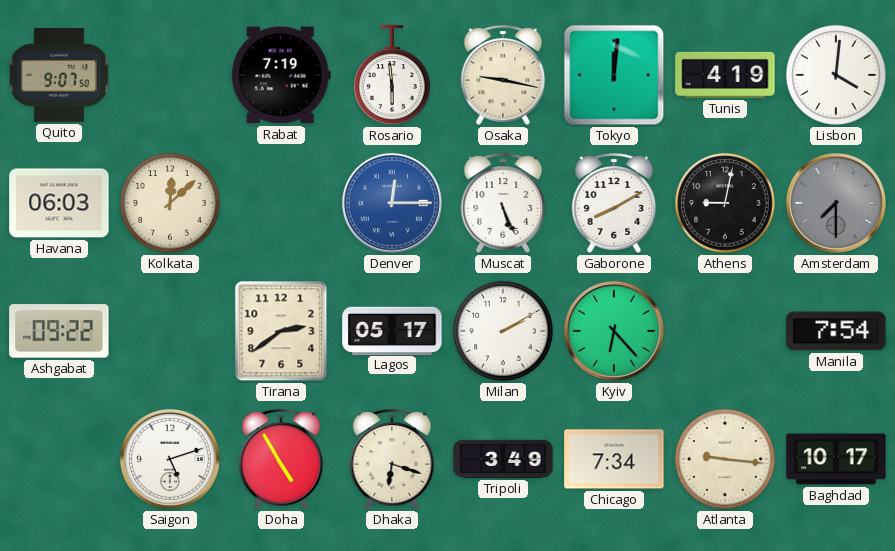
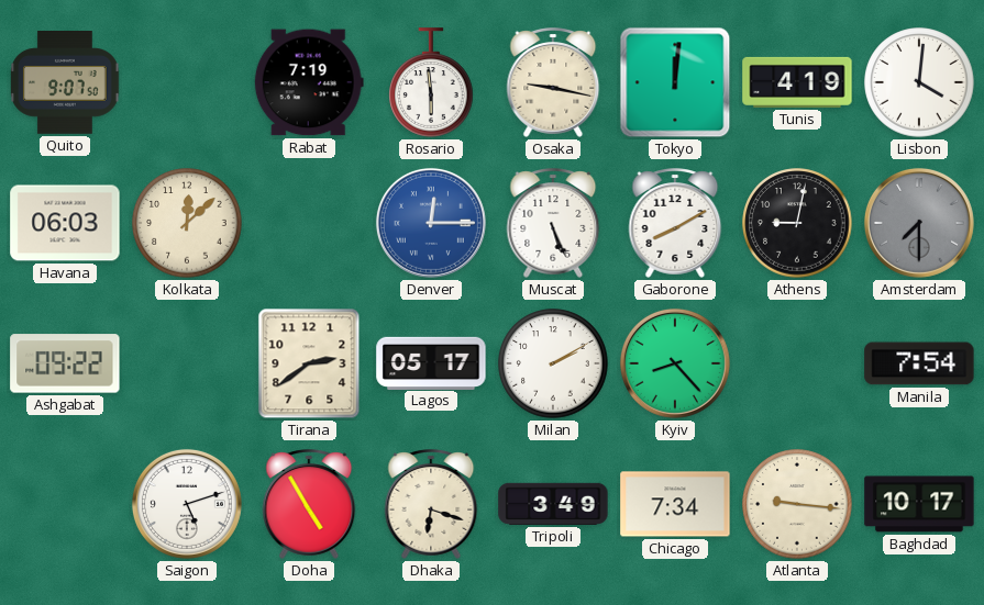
Kyiv: 6:23 -> 8:23
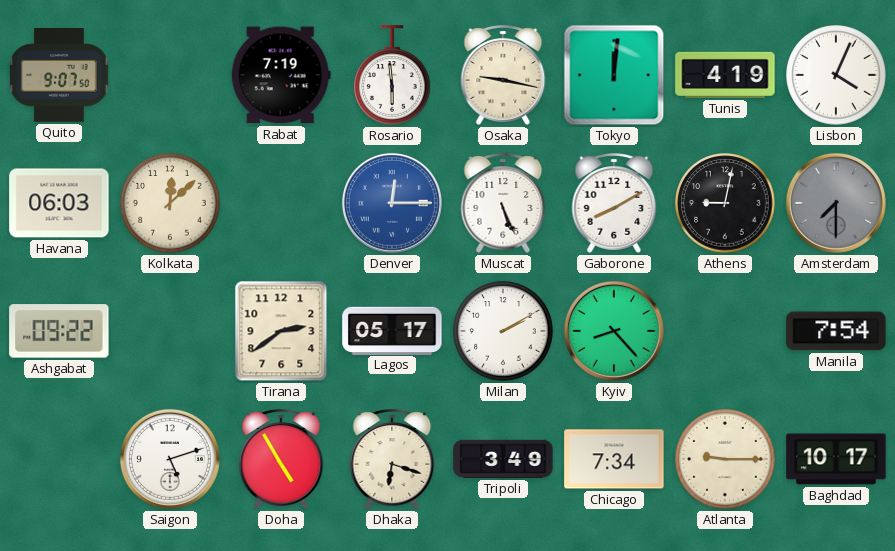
Lisbon: 4:01 -> 4:04
Atlanta: 9:16 -> 9:15
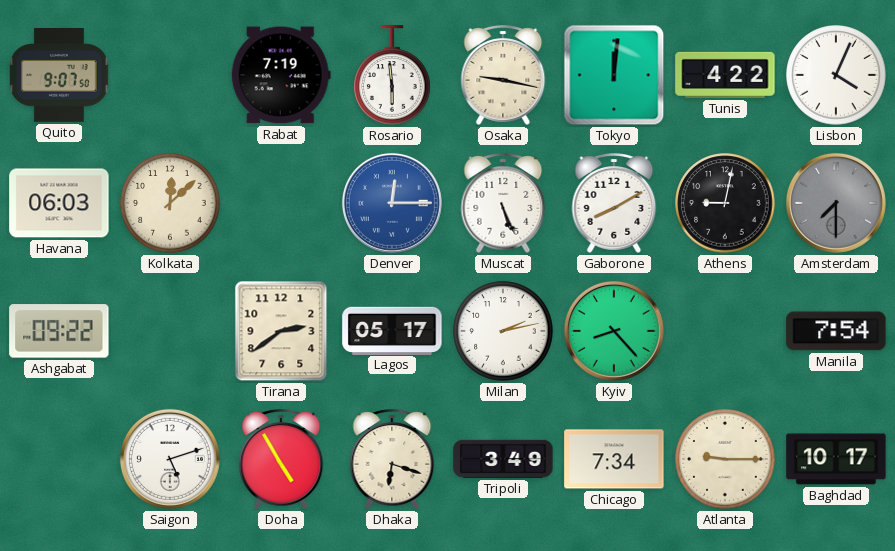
Tunis: 4:19 -> 4:22
Milan: 2:10 -> 2:13
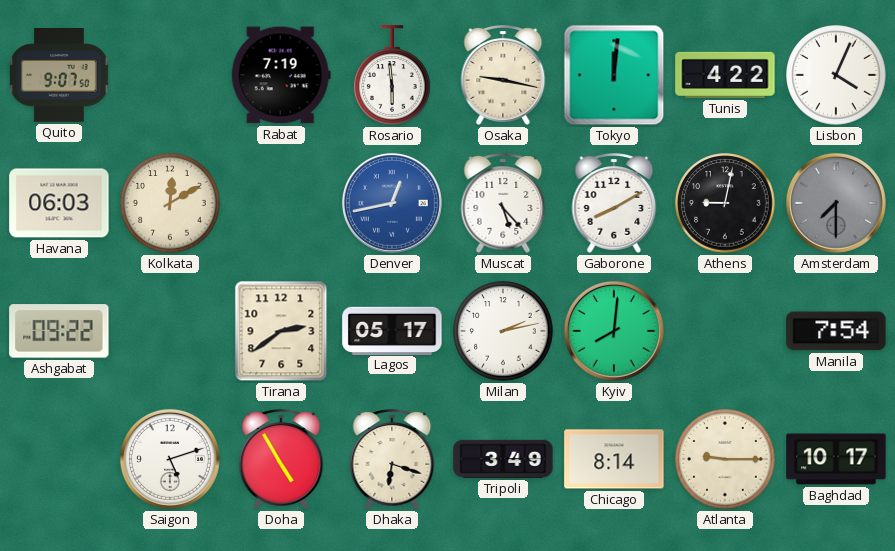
Kolkata: 12:08 -> 12:10
Denver: 12:15 -> 12:43
Muscat: 5:26 -> 5:23
Kyiv: 8:23 -> 8:01
Chicago: 7:34 -> 8:14
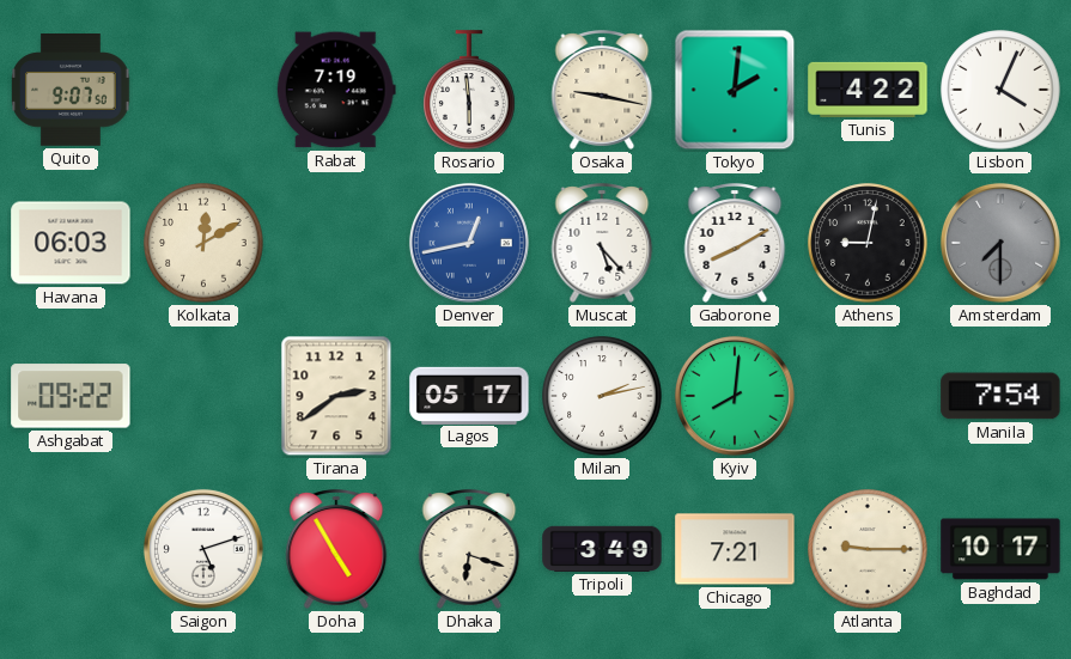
Tokyo: 12:01 -> 2:01
Chicago: 8:14 -> 7:21
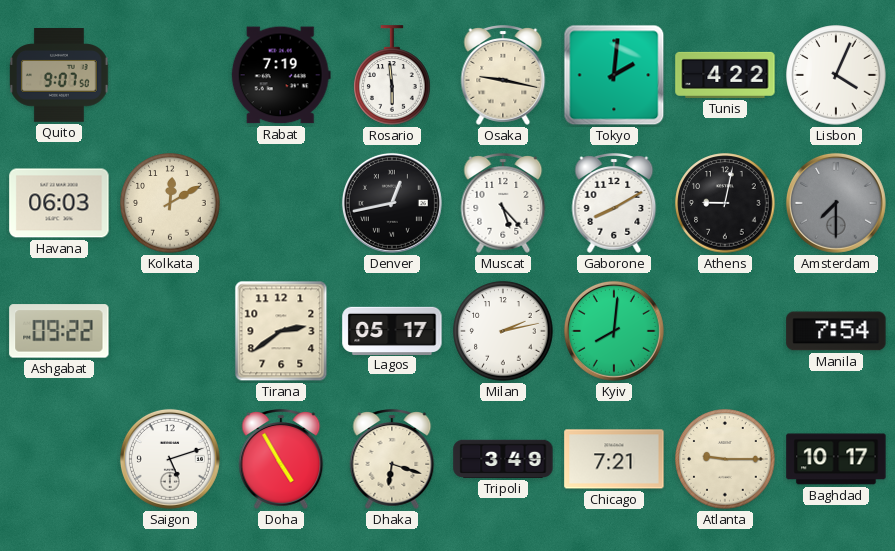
Denver dial: blue -> black
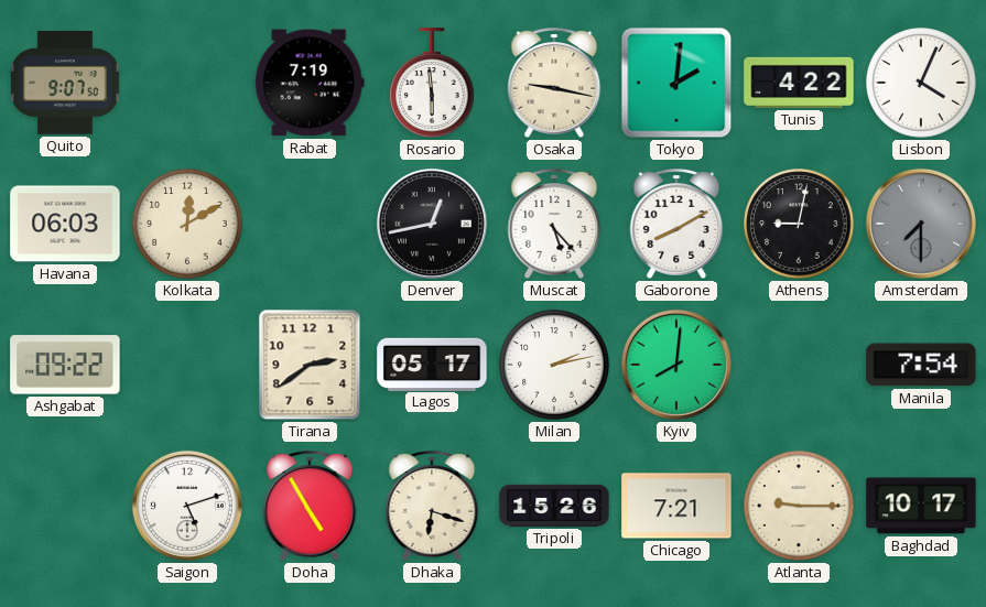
Tripoli: 3:49 -> 15:26
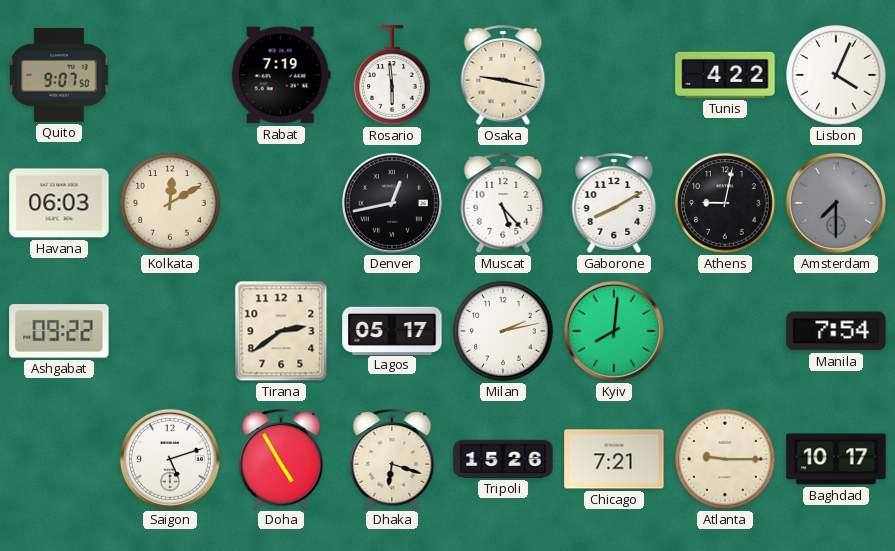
Tokyo: 2:01 -> none
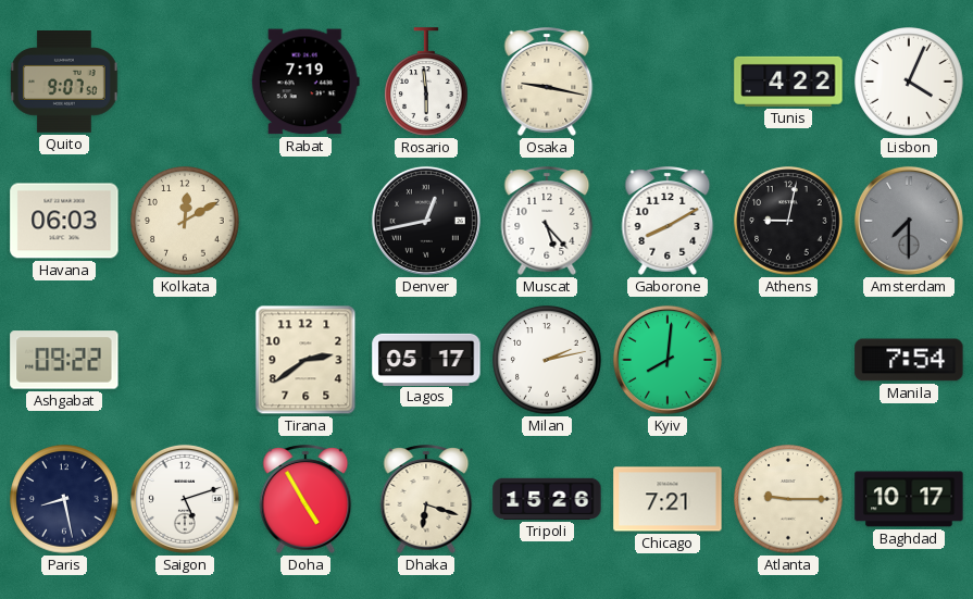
Paris: none -> 8:28
